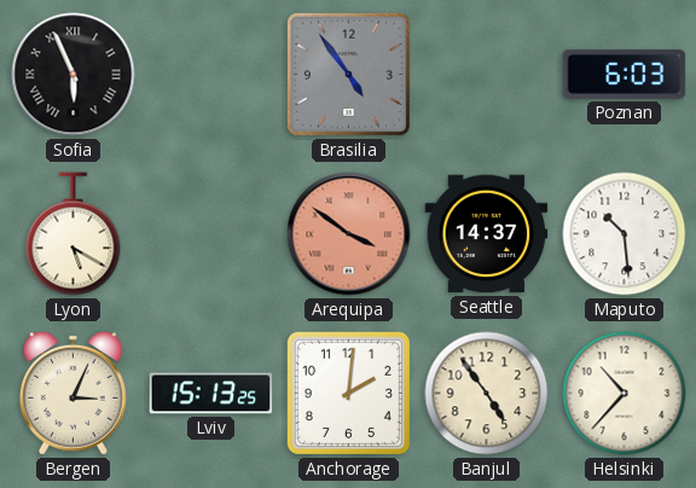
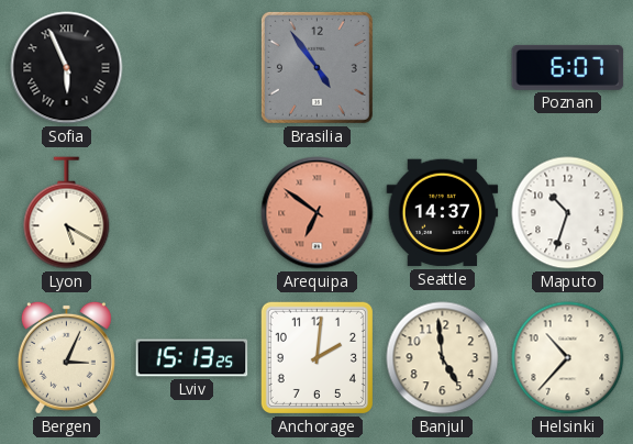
Poznan: 6:03 -> 6:07
Arequipa: 3:51 -> 6:51
Maputo: 10:29 -> 10:33
Banjul: 4:54 -> 4:59
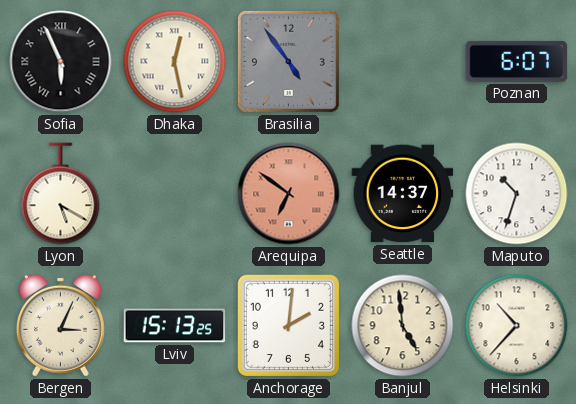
Dhaka: none -> 12:28
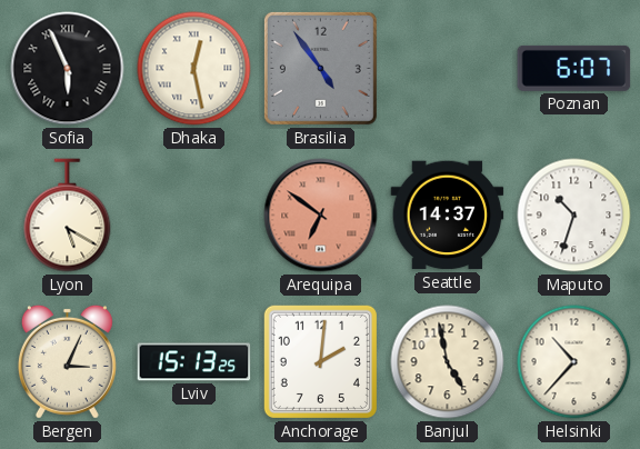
Banjul: 4:59 -> 4:58
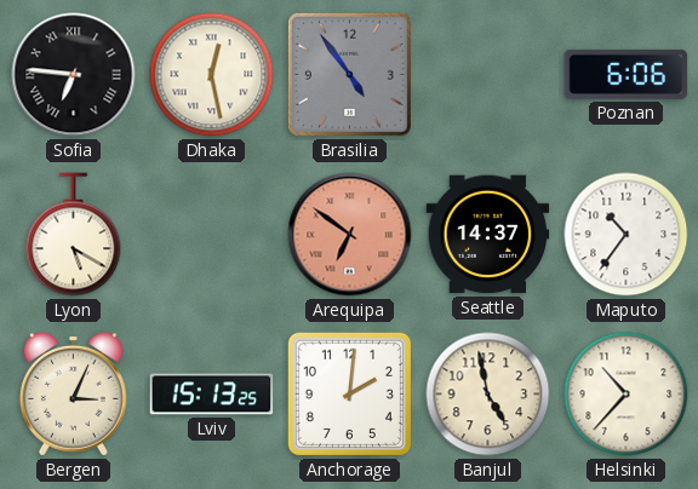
Sofia: 5:56 -> 6:46
Poznan: 6:07 -> 6:06
Maputo: 10:33 -> 10:36
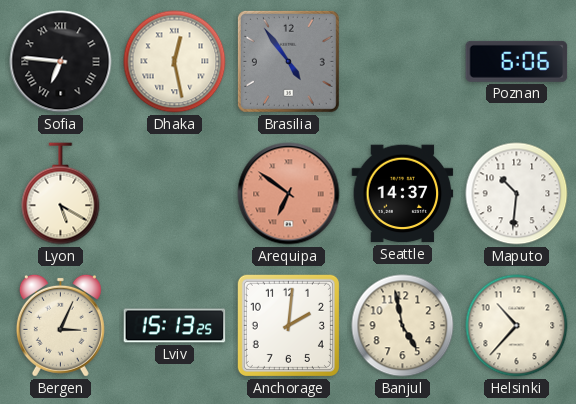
Maputo: 10:36 -> 10:31
